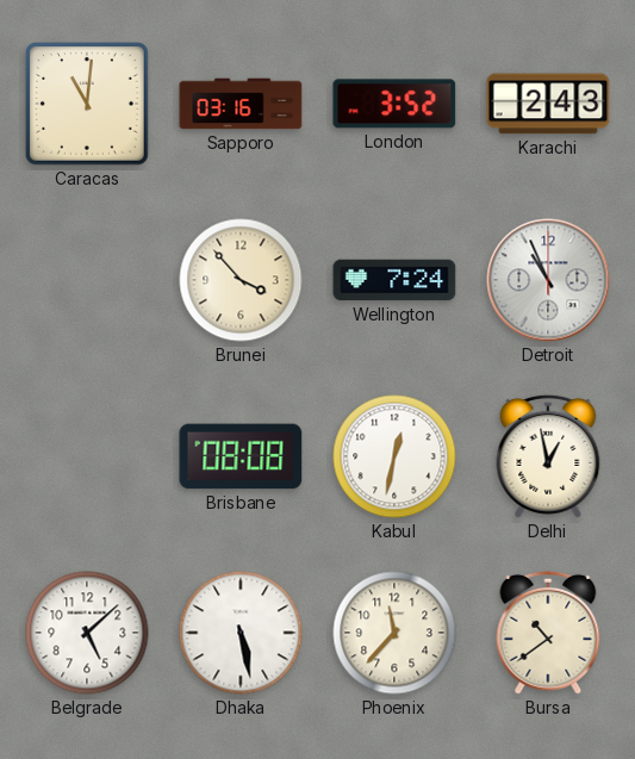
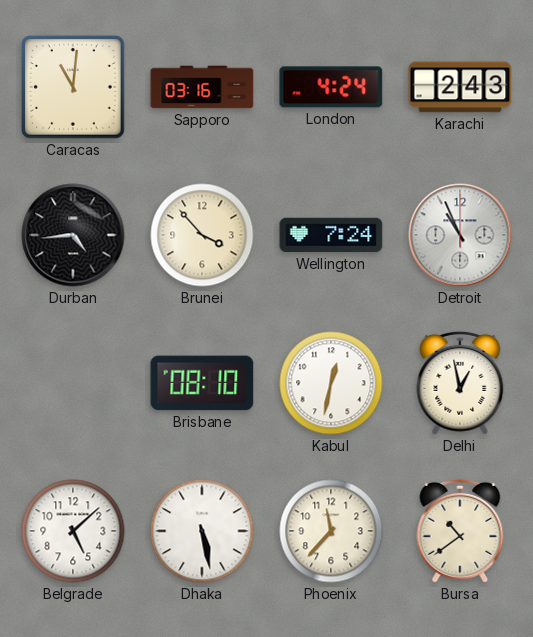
London: 3:52 -> 4:24
Durban: none -> 4:44
Brisbane: 08:08 -> 08:10
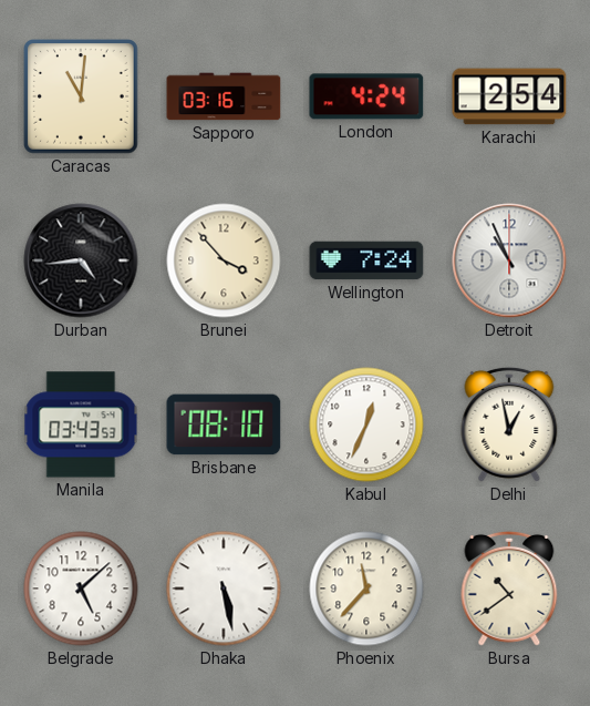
Karachi: 2:43 -> 2:54
Manila: none -> 03:43
Kabul: 12:32 -> 12:34
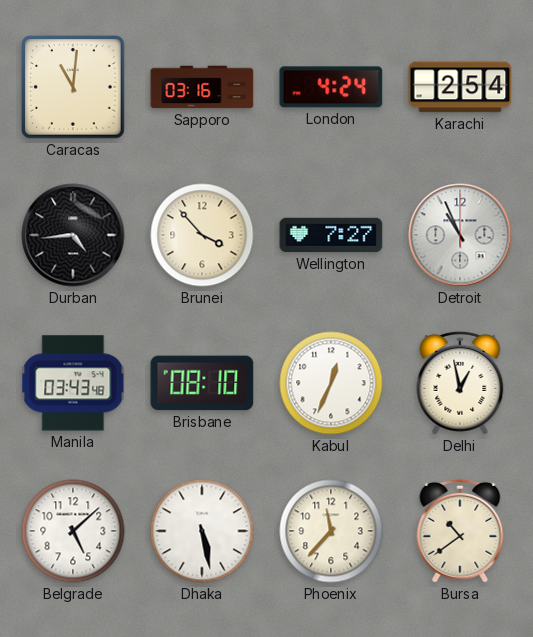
Wellington: 7:24 -> 7:27
Manila: 03:43:53 -> 03:43:48
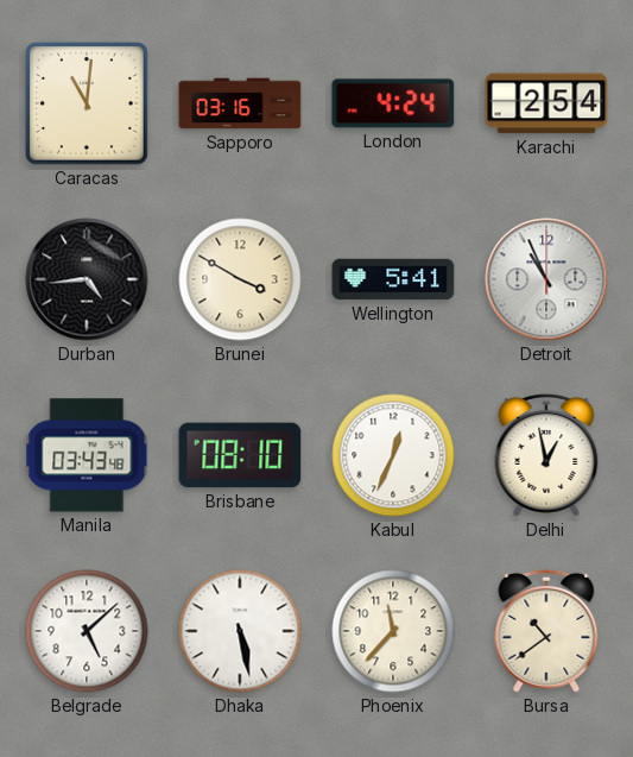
Brunei: 3:53 -> 3:50
Wellington: 7:27 -> 5:41
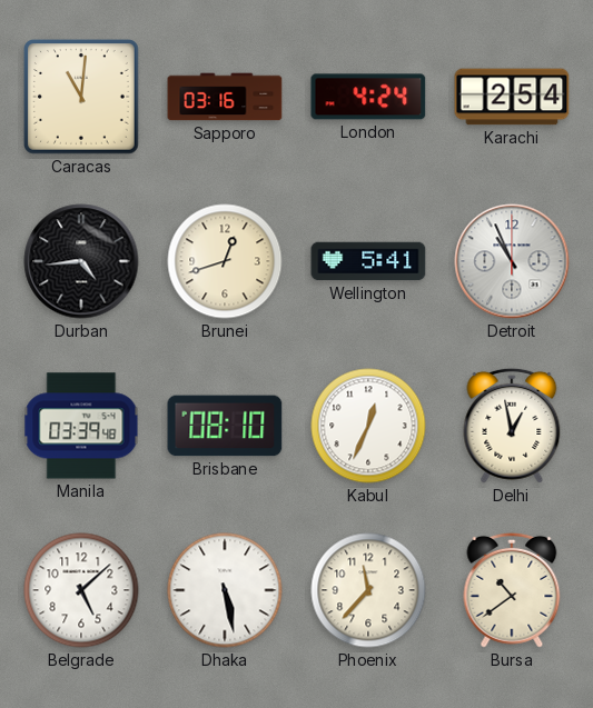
Brunei: 3:50 -> 12:42
Manila: 03:43 -> 03:39
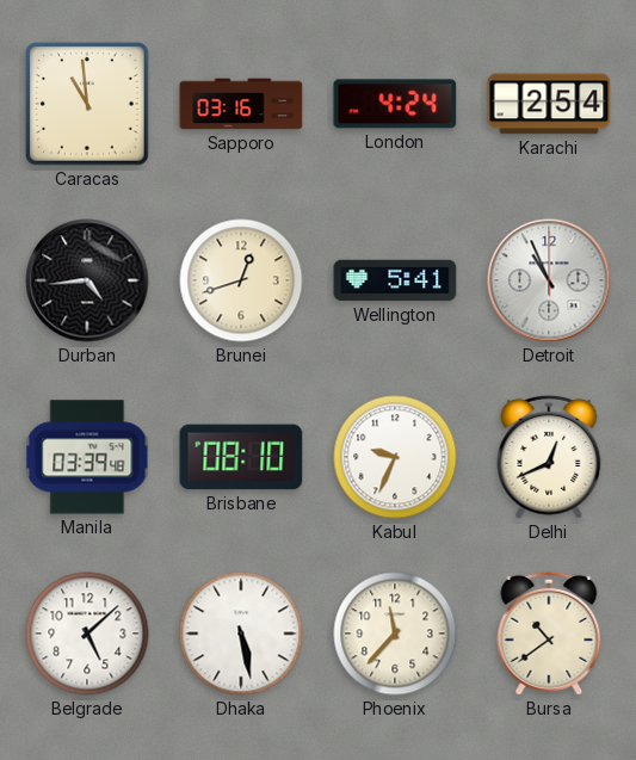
Caracas: 11:01 -> 10:59
Kabul: 12:34 -> 9:34
Delhi: 12:58 -> 12:41
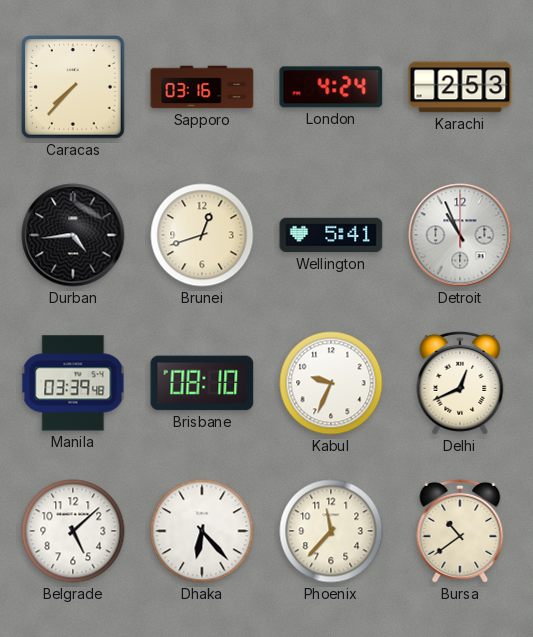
Caracas: 10:59 -> 7:37
Karachi: 2:54 -> 2:53
Dhaka: 5:28 -> 6:23
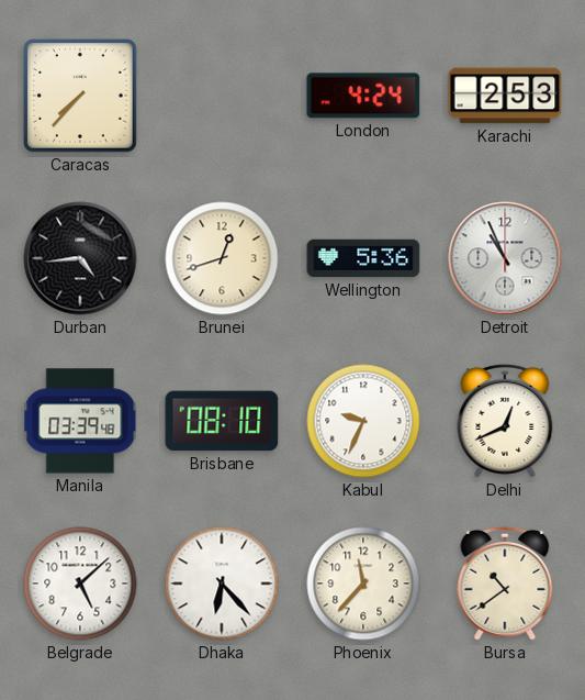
Sapporo: 03:16 -> none
Wellington: 5:41 -> 5:36
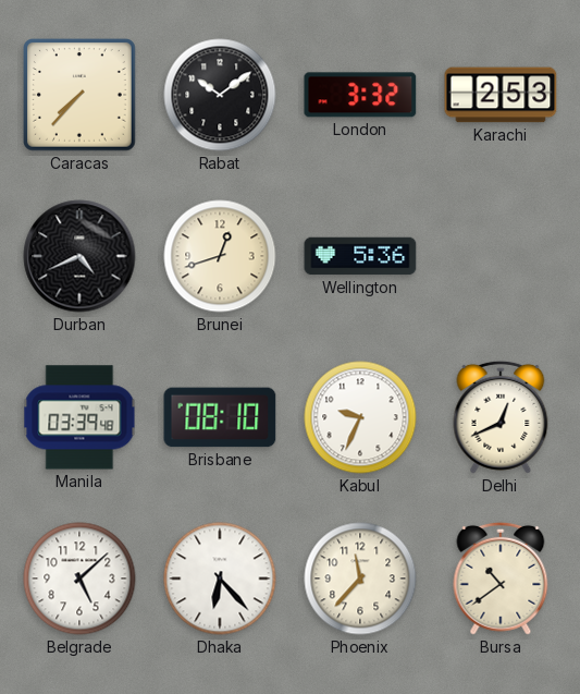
Rabat: none -> 10:09
London: 4:24 -> 3:32
Durban: 4:44 -> 4:41
Detroit: 10:56 -> none
